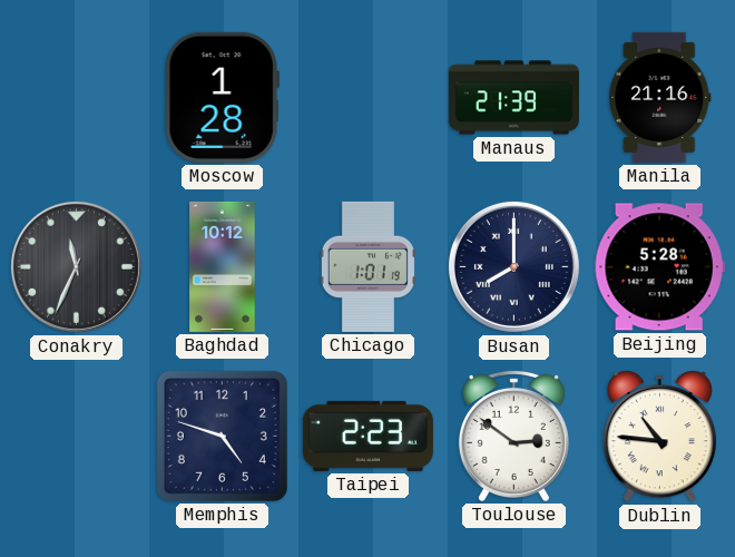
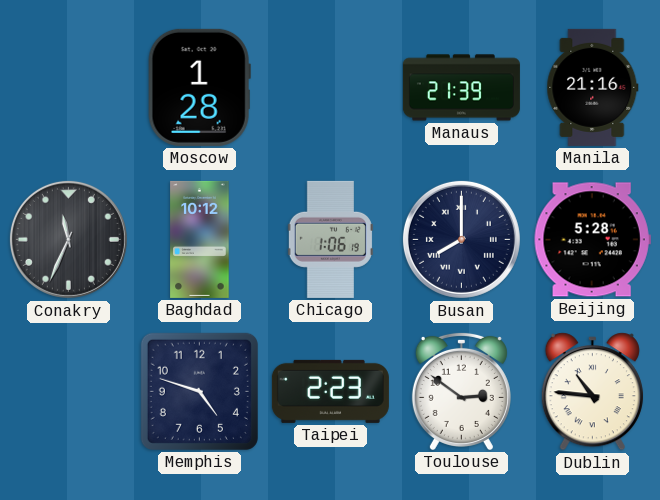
Chicago: 1:01 -> 1:06
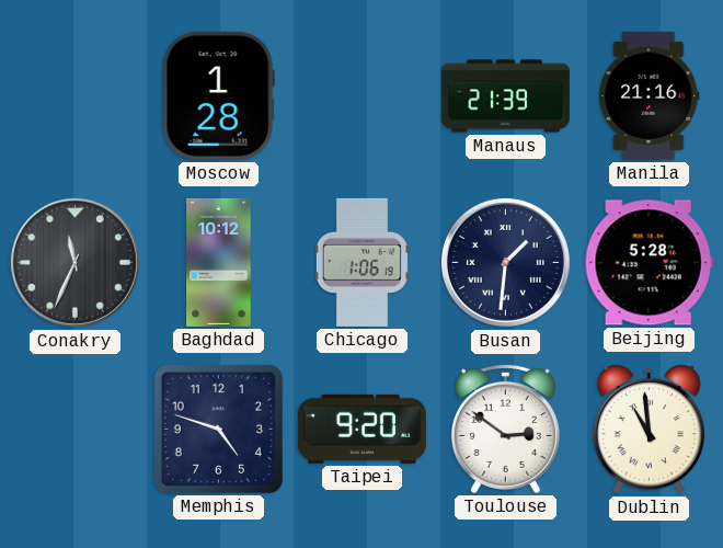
Busan: 8:00 -> 1:31
Taipei: 2:23 -> 9:20
Dublin: 10:46 -> 10:59
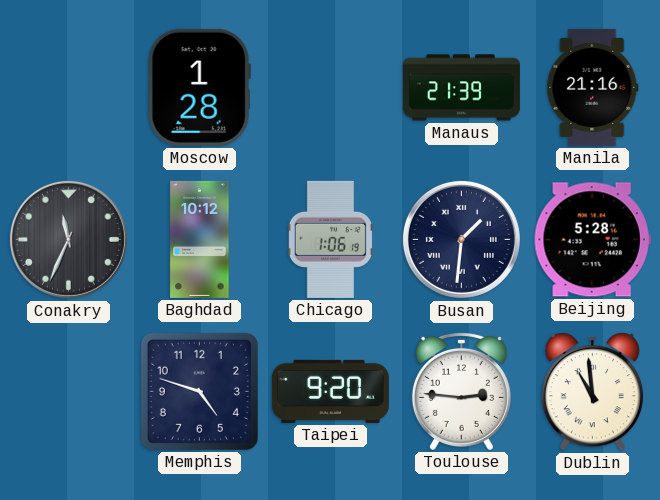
Toulouse: 2:51 -> 2:46
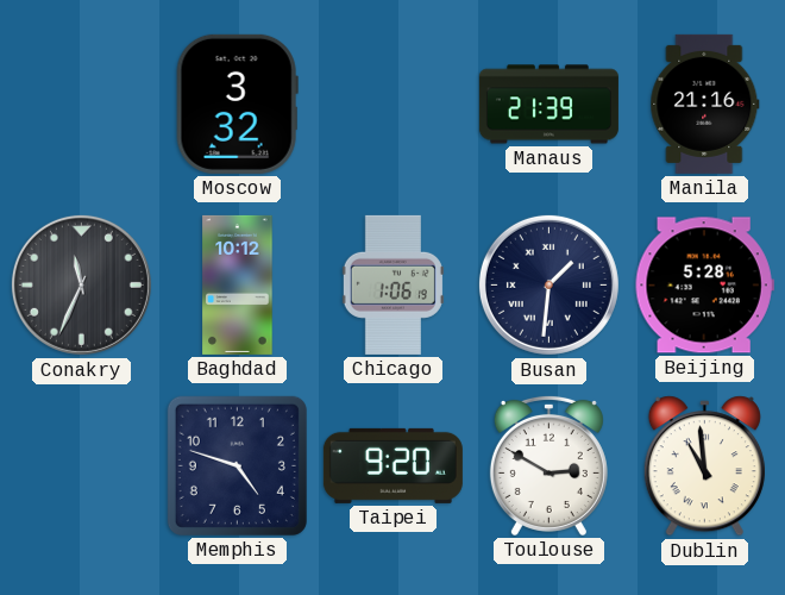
Moscow: 1:28 -> 3:32
Toulouse: 2:46 -> 2:50
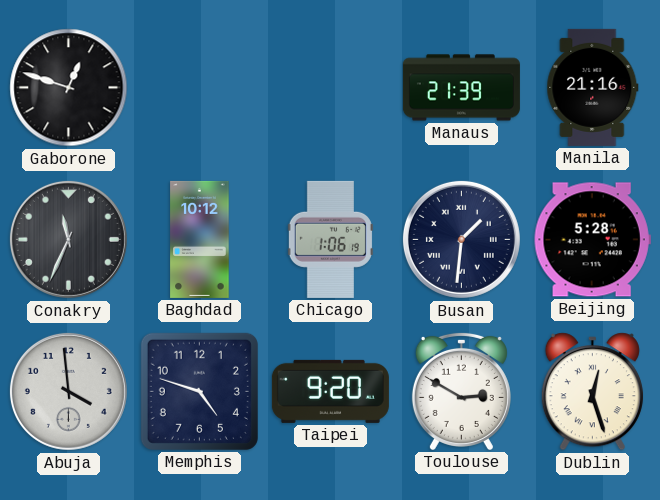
Gaborone: none -> 12:48
Moscow: 3:32 -> none
Abuja: none -> 3:59
Dublin: 10:59 -> 12:27
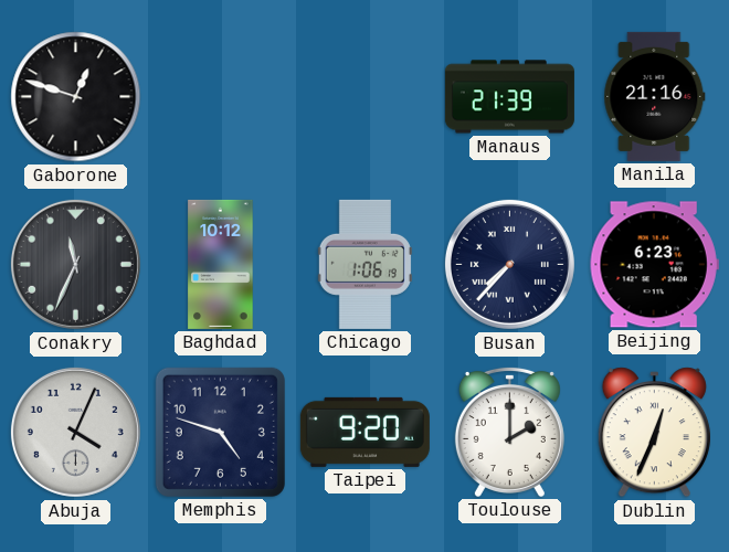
Busan: 1:31 -> 7:37
Beijing: 5:28 -> 6:23
Abuja: 3:59 -> 4:04
Toulouse: 2:50 -> 2:00
Dublin: 12:27 -> 12:34
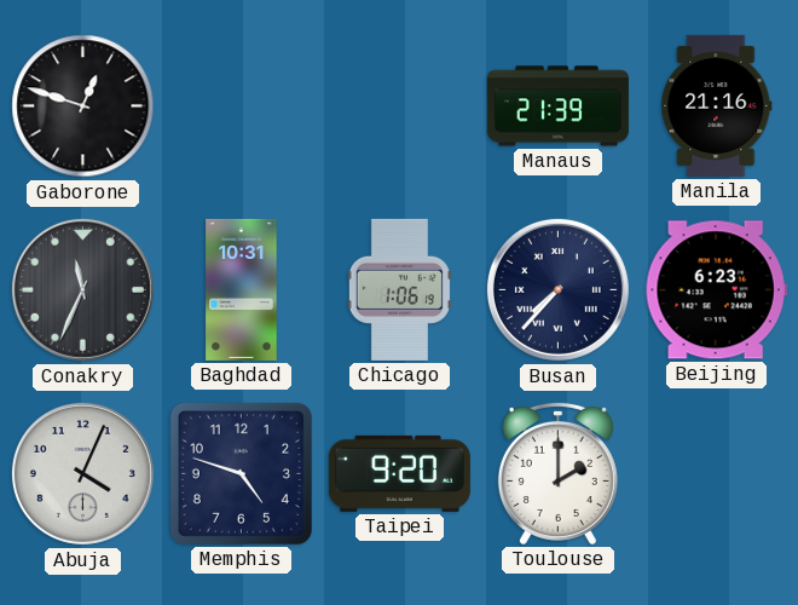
Baghdad: 10:12 -> 10:31
Dublin: 12:34 -> none
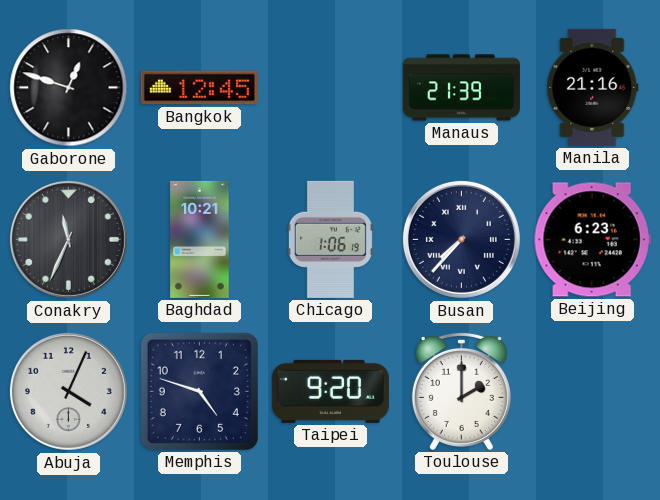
Bangkok: none -> 12:45
Baghdad: 10:31 -> 10:21
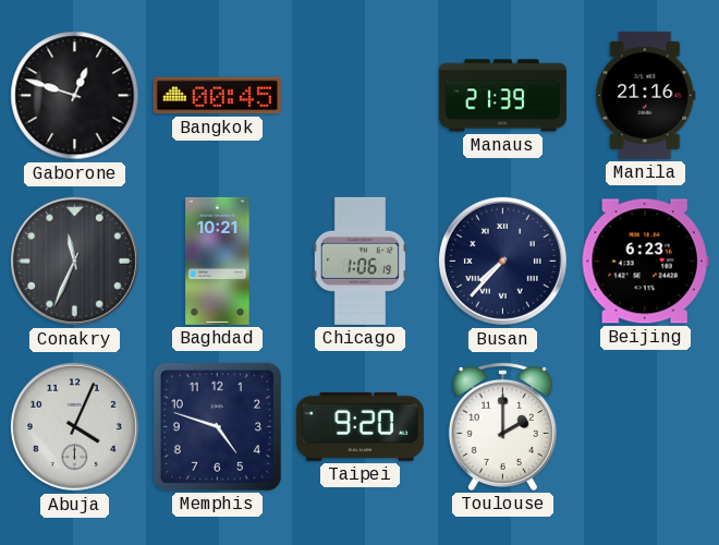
Bangkok: 12:45 -> 00:45
